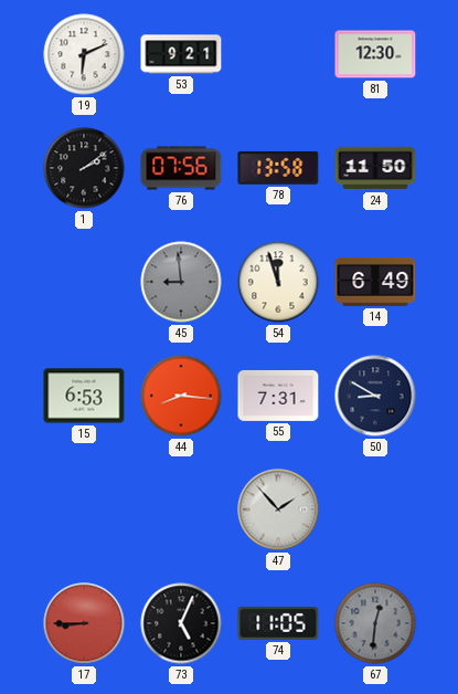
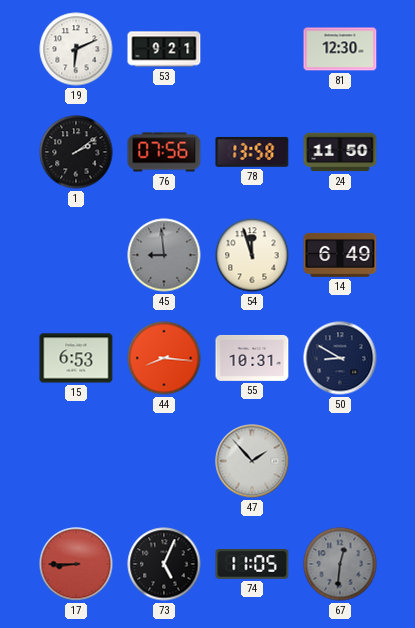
55: 7:31 -> 10:31
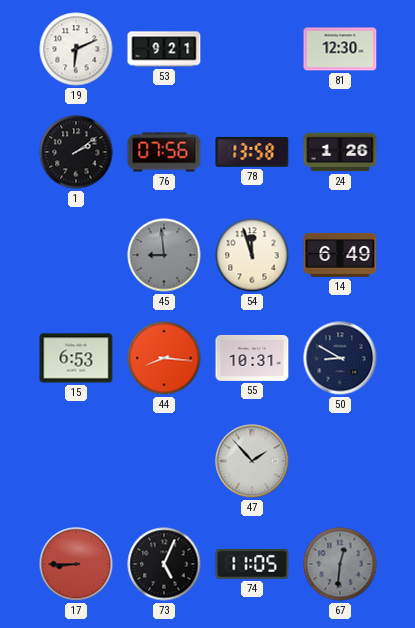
24: 11:50 -> 1:26
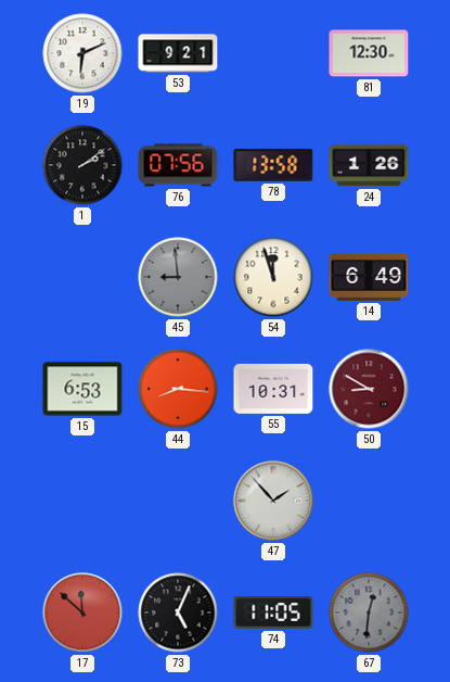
50 dial: navy -> burgundy
17: 8:45 -> 11:52
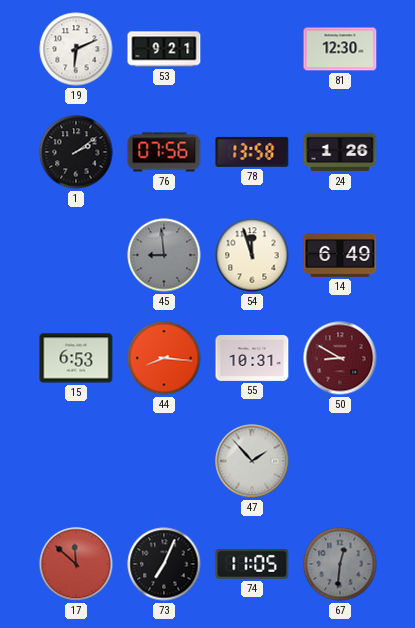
73: 5:04 -> 7:04
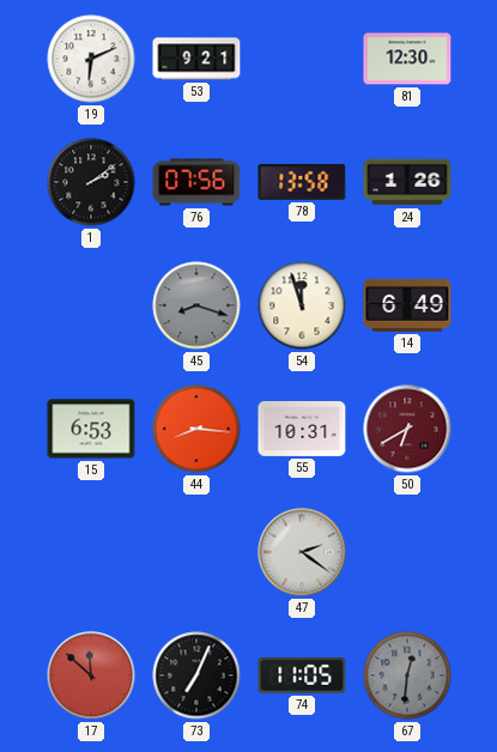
45: 8:59 -> 8:18
50: 8:50 -> 6:40
47: 1:53 -> 2:21
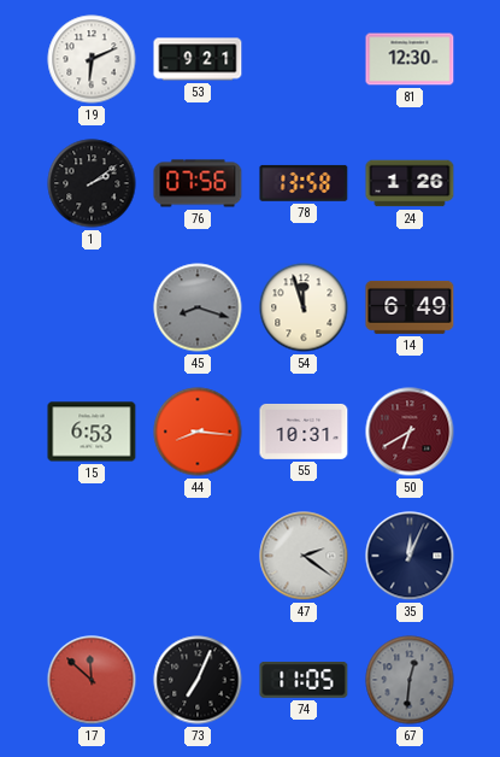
35: none -> 12:04
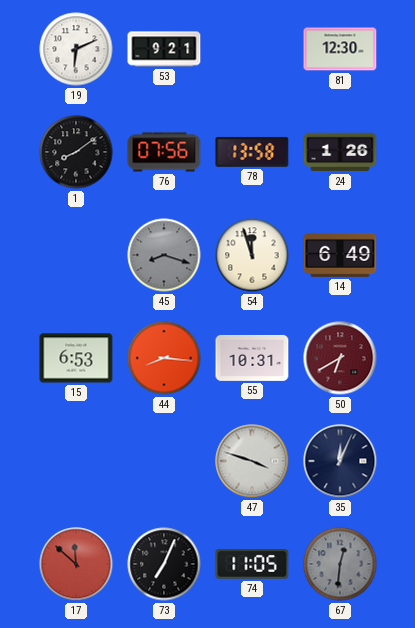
1: 2:09 -> 8:09
47: 2:21 -> 3:48
